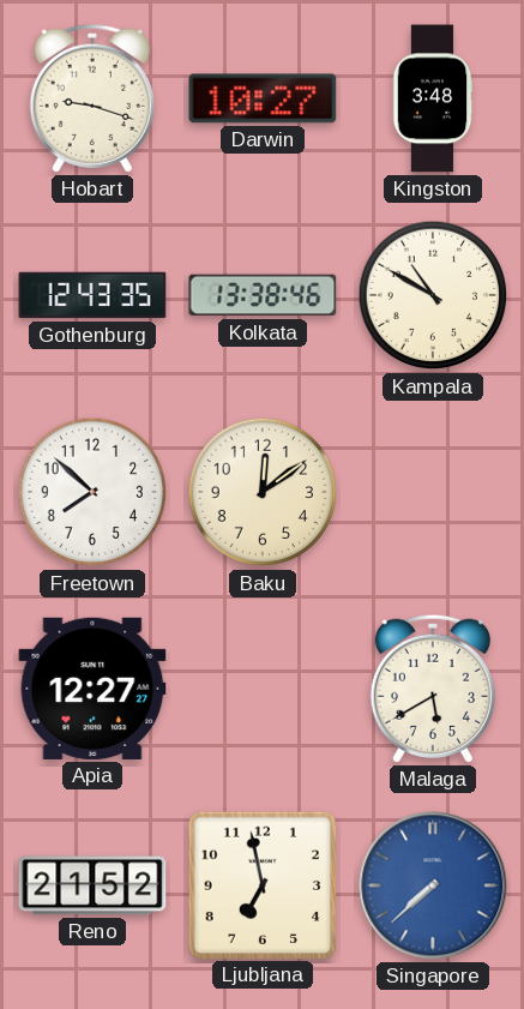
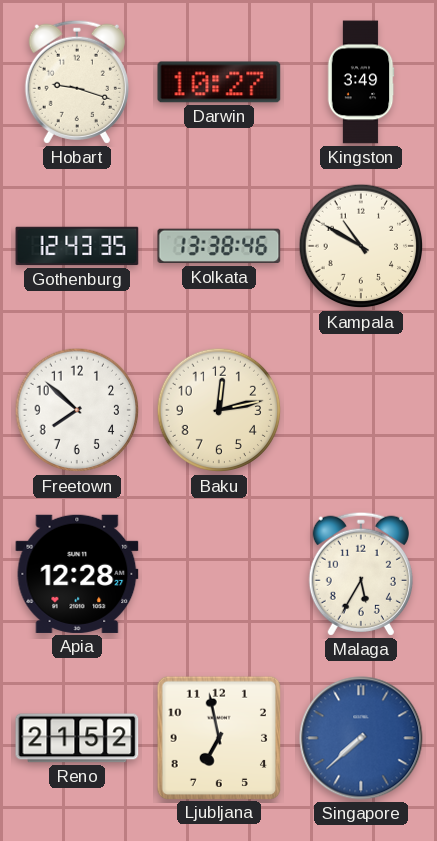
Kingston: 3:48 -> 3:49
Baku: 12:09 -> 12:13
Apia: 12:27 -> 12:28
Malaga: 5:40 -> 5:35
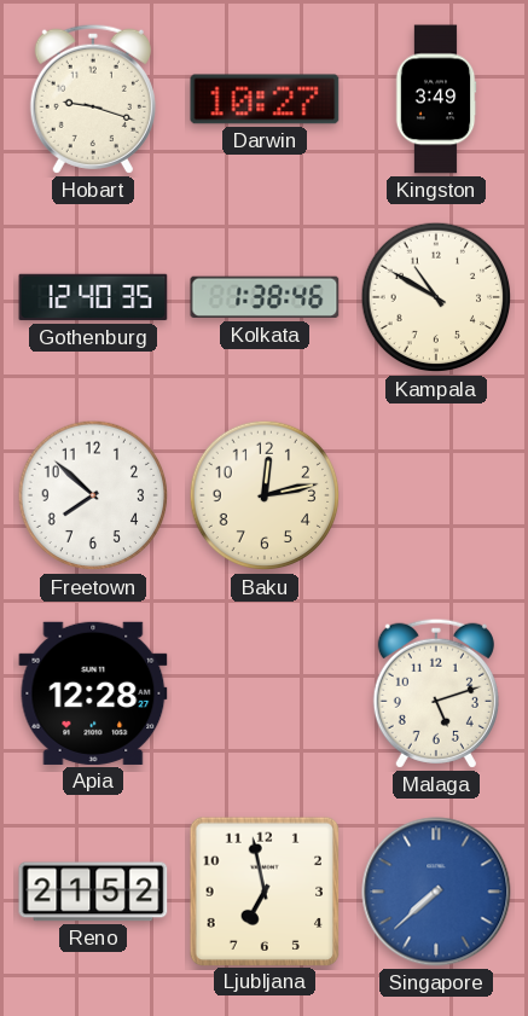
Gothenburg: 12:43 -> 12:40
Kolkata: 13:38 -> 1:38
Malaga: 5:35 -> 5:12
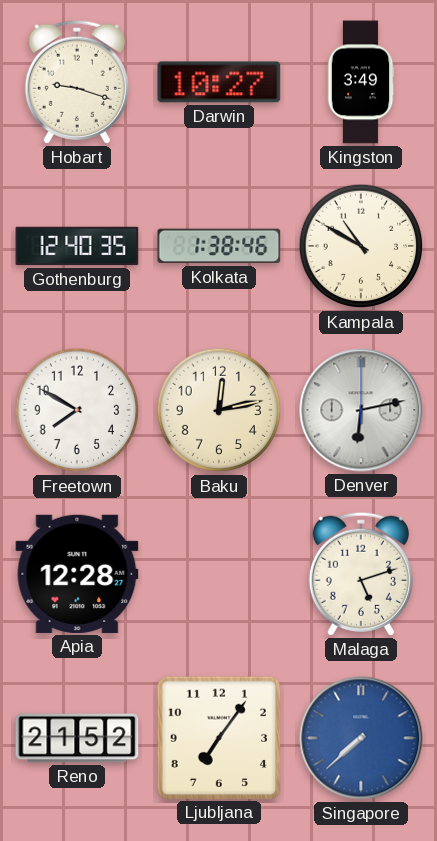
Freetown: 7:52 -> 7:50
Denver: none -> 6:13
Ljubljana: 6:58 -> 7:06
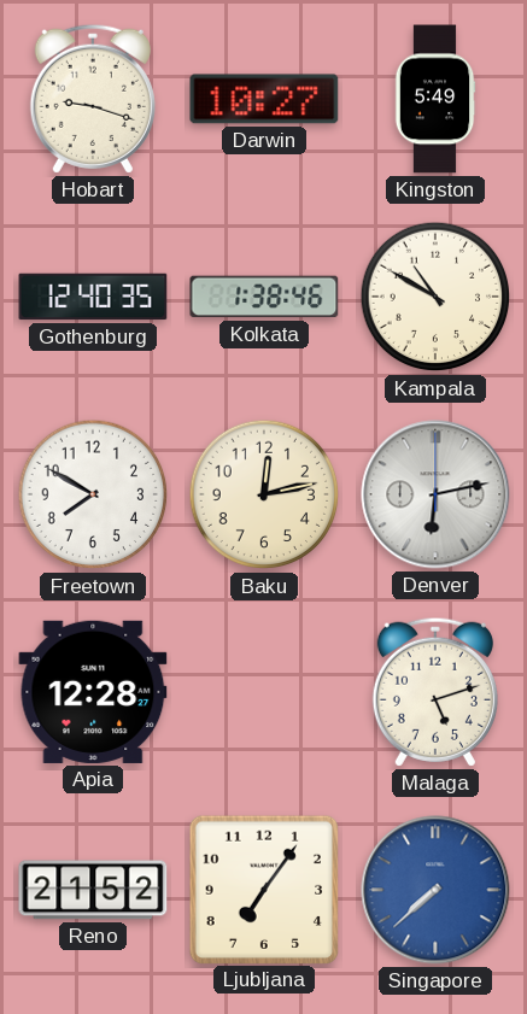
Kingston: 3:49 -> 5:49
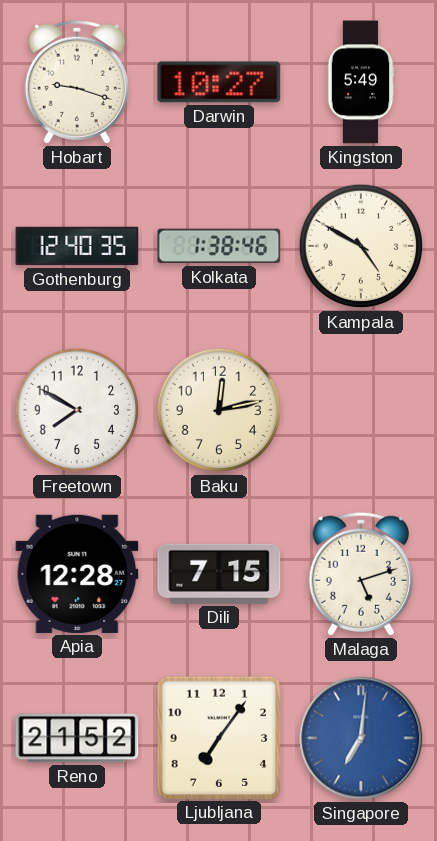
Kampala: 10:50 -> 4:50
Denver: 6:13 -> none
Dili: none -> 7:15
Singapore: 7:38 -> 7:01
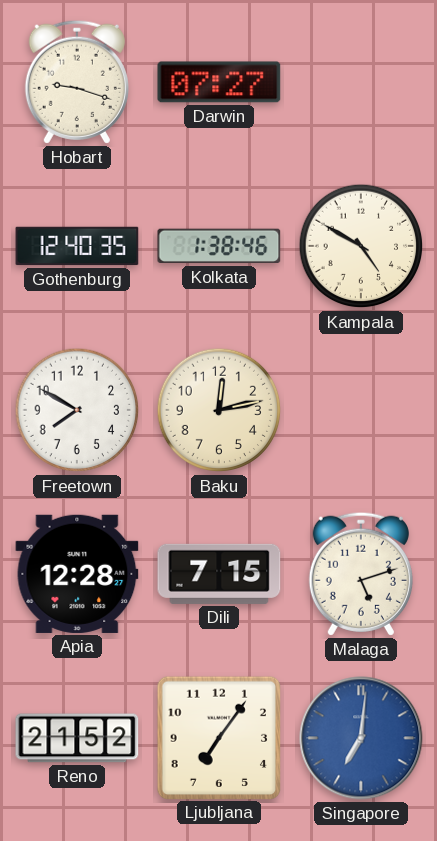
Darwin: 10:27 -> 07:27
Kingston: 5:49 -> none
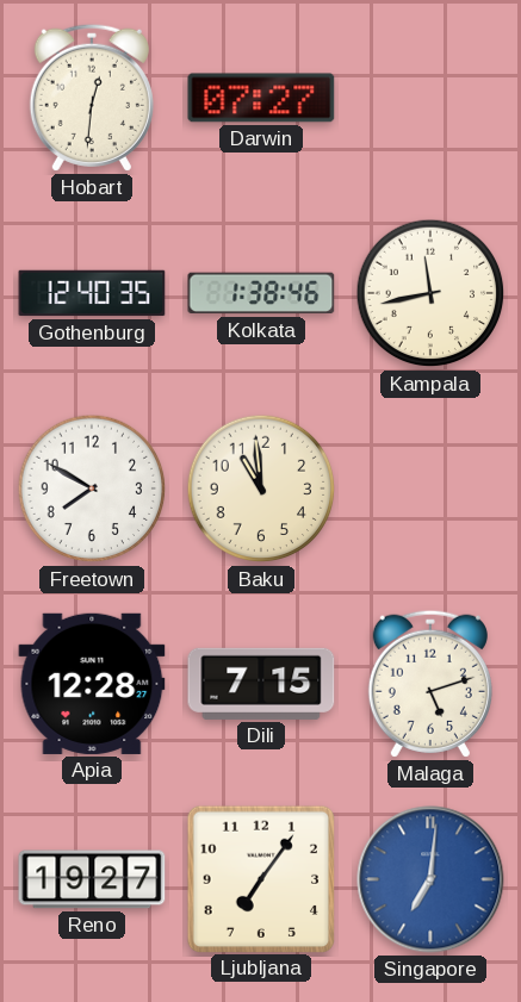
Hobart: 9:18 -> 12:31
Kampala: 4:50 -> 11:43
Baku: 12:13 -> 10:59
Reno: 21:52 -> 19:27
